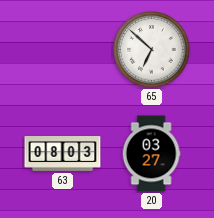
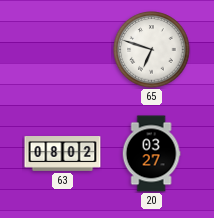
65: 6:52 -> 6:48
63: 08:03 -> 08:02
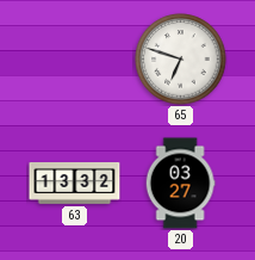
63: 08:02 -> 13:32
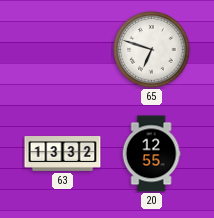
20: 03:27 -> 12:55
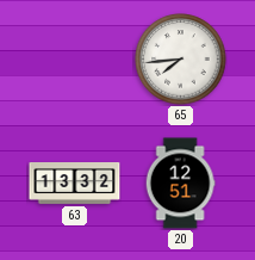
65: 6:48 -> 7:44
20: 12:55 -> 12:51
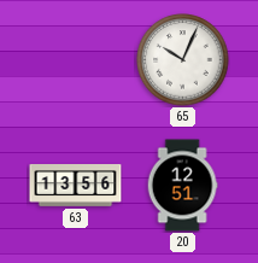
65: 7:44 -> 10:04
63: 13:32 -> 13:56
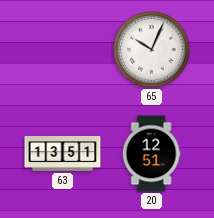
63: 13:56 -> 13:51
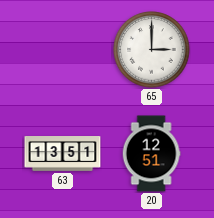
65: 10:04 -> 3:00
